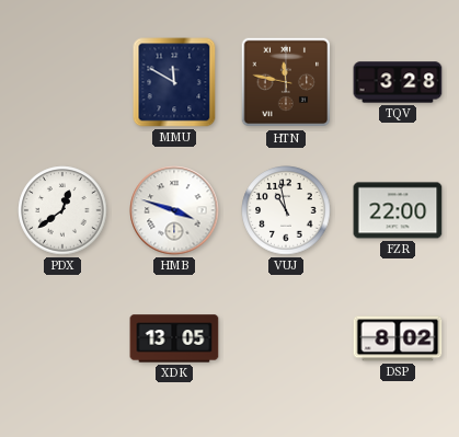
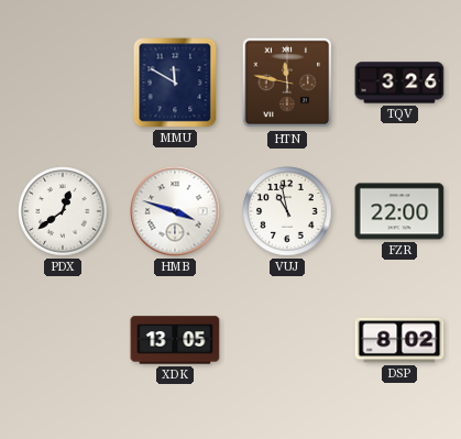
TQV: 3:28 -> 3:26
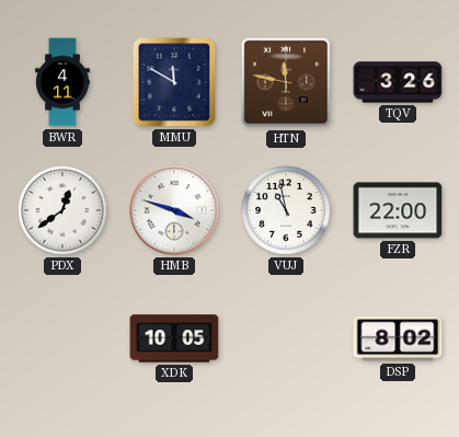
BWR: none -> 4:11
XDK: 13:05 -> 10:05
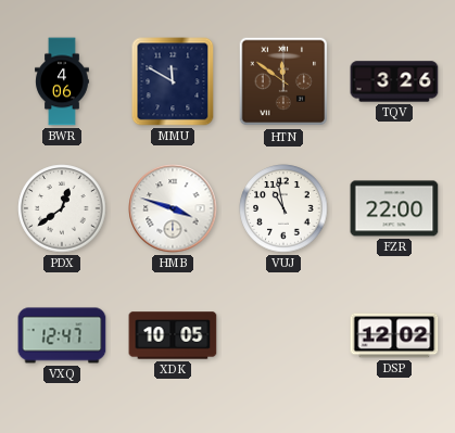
BWR: 4:11 -> 4:06
HTN: 11:47 -> 11:51
VXQ: none -> 12:47
DSP: 8:02 -> 12:02
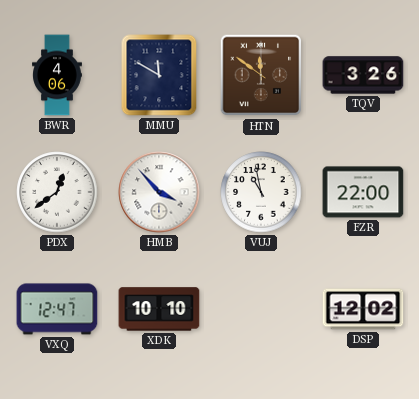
HMB: 3:48 -> 3:53
XDK: 10:05 -> 10:10
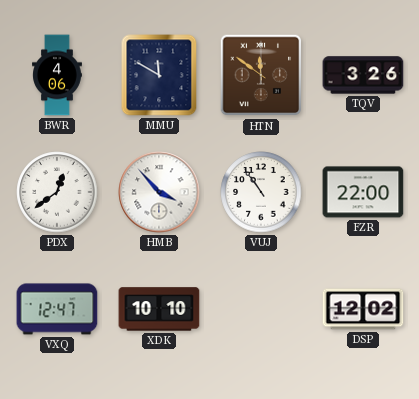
VUJ: 10:58 -> 10:54
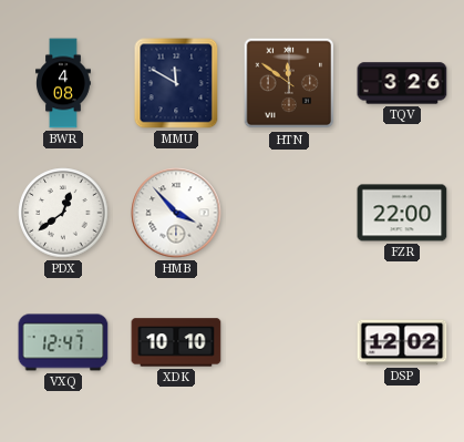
BWR: 4:06 -> 4:08
VUJ: 10:54 -> none
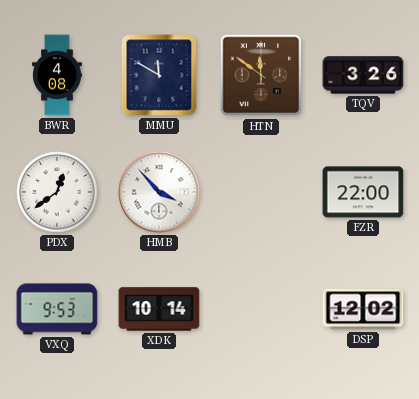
VXQ: 12:47 -> 9:53
XDK: 10:10 -> 10:14
